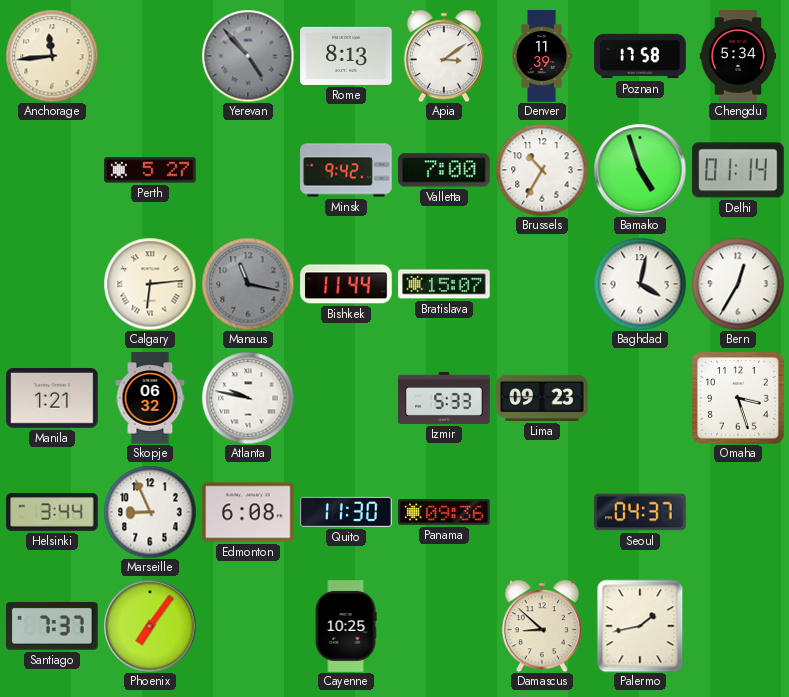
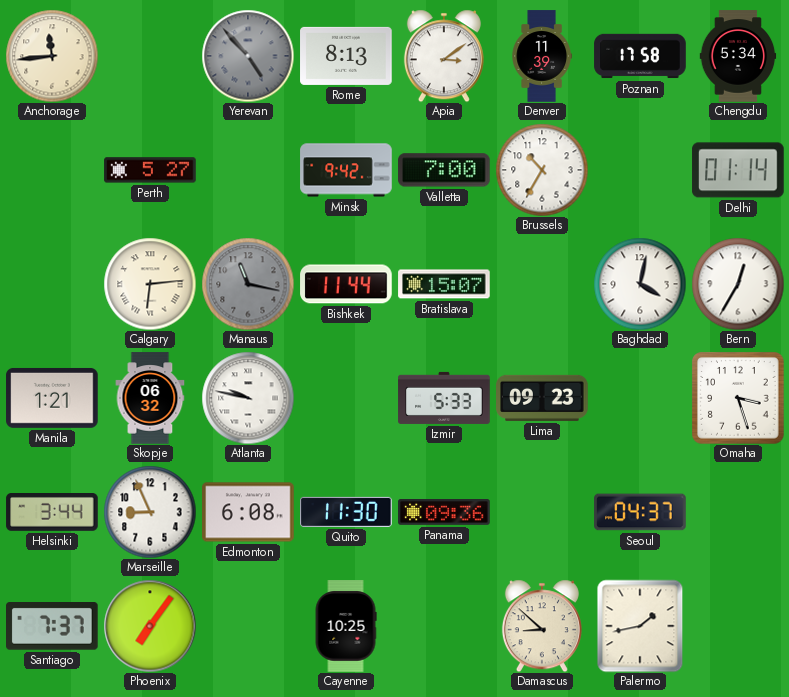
Bamako: 4:57 -> none
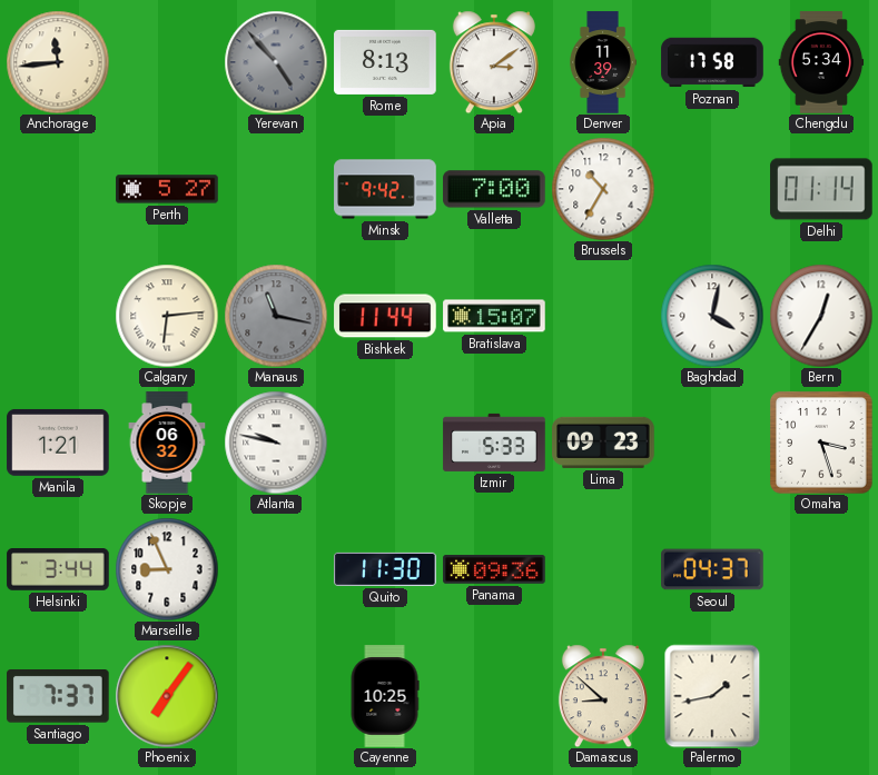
Edmonton: 6:08 -> none
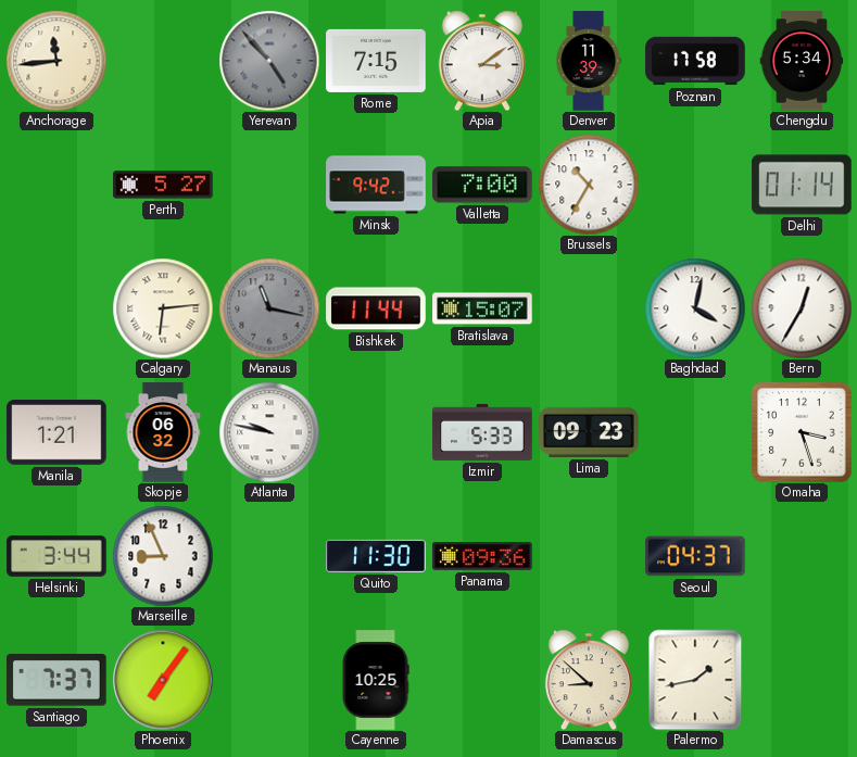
Rome: 8:13 -> 7:15
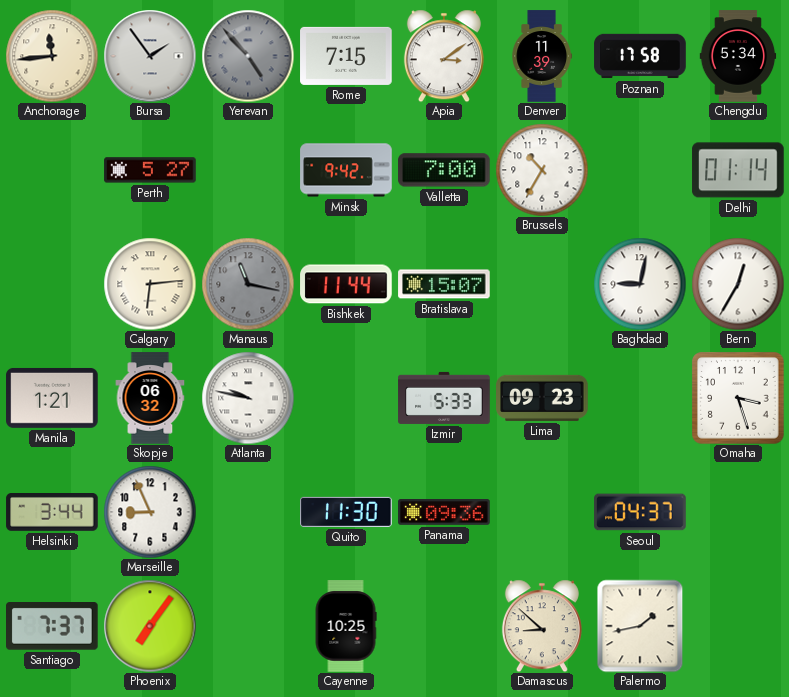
Bursa: none -> 1:54
Baghdad: 4:02 -> 9:02
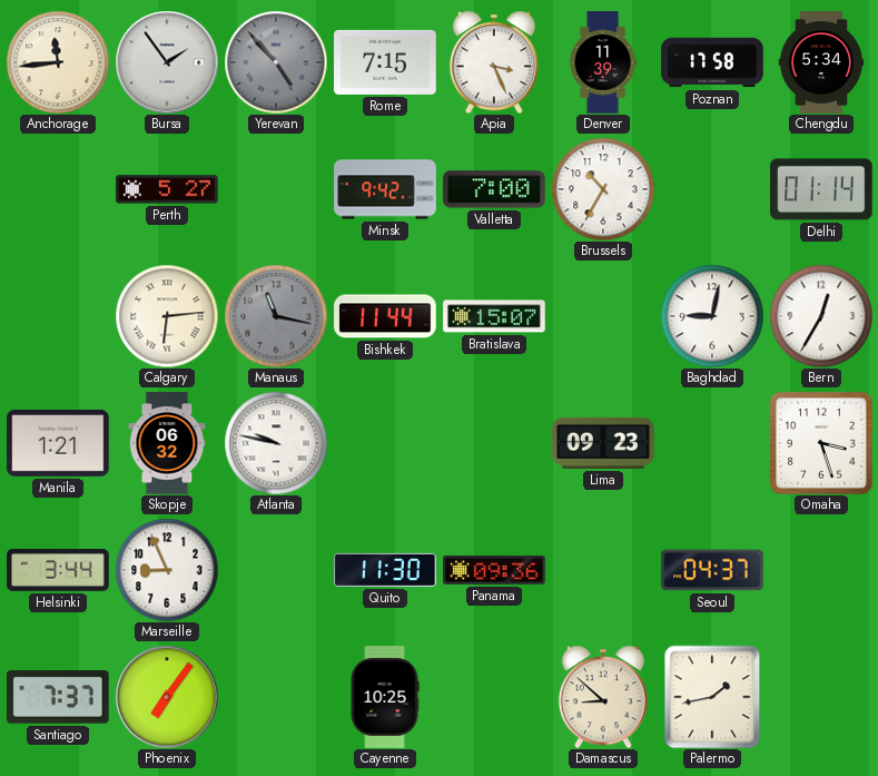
Apia: 3:09 -> 3:26
Izmir: 5:33 -> none
